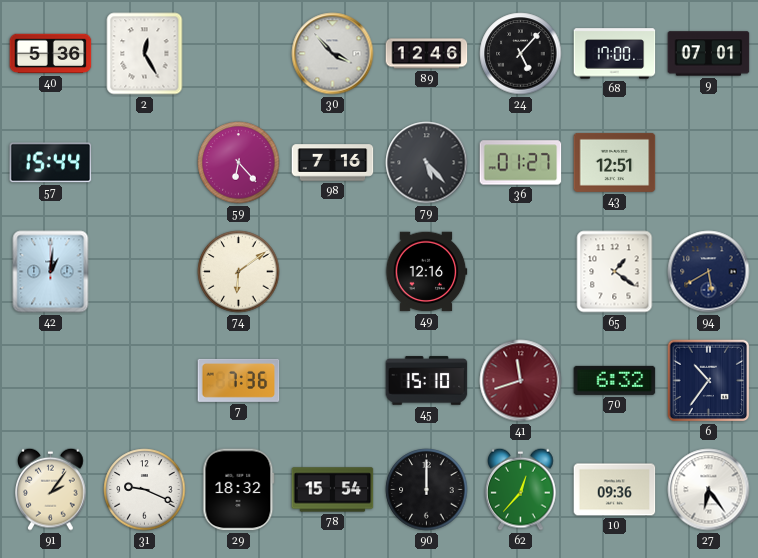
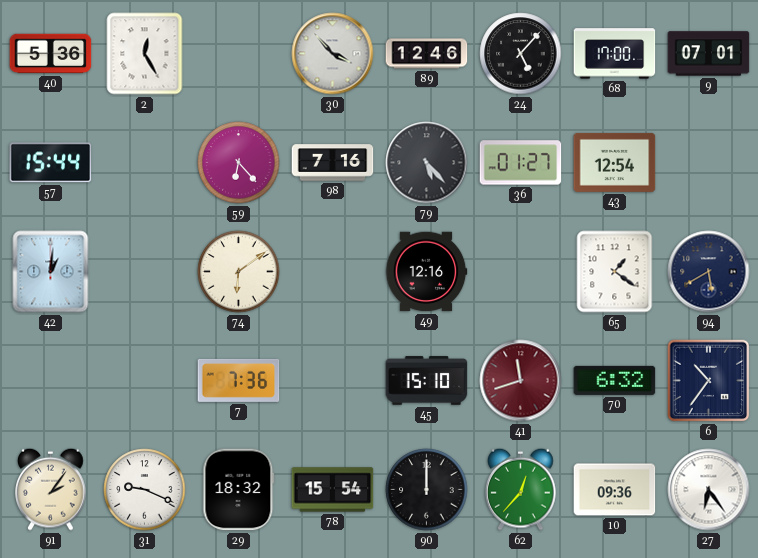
43: 12:51 -> 12:54
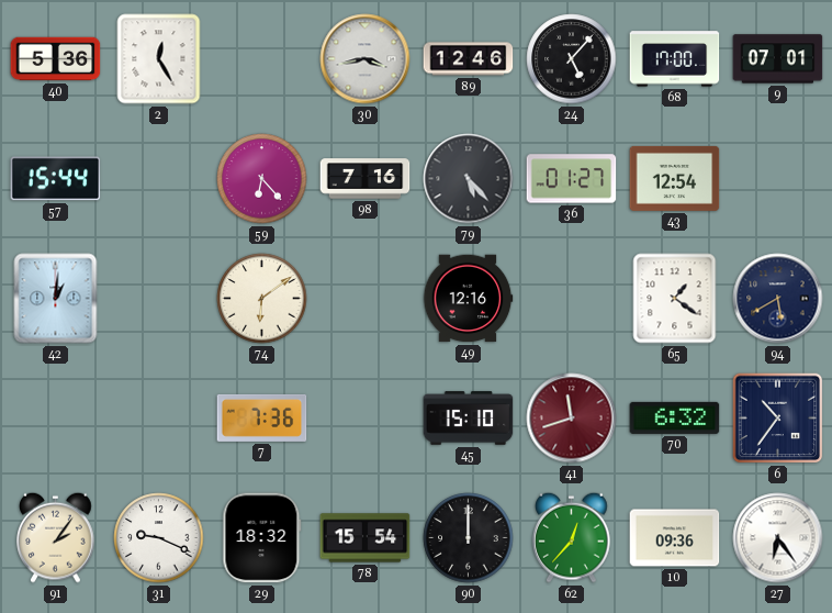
30: 3:53 -> 3:43
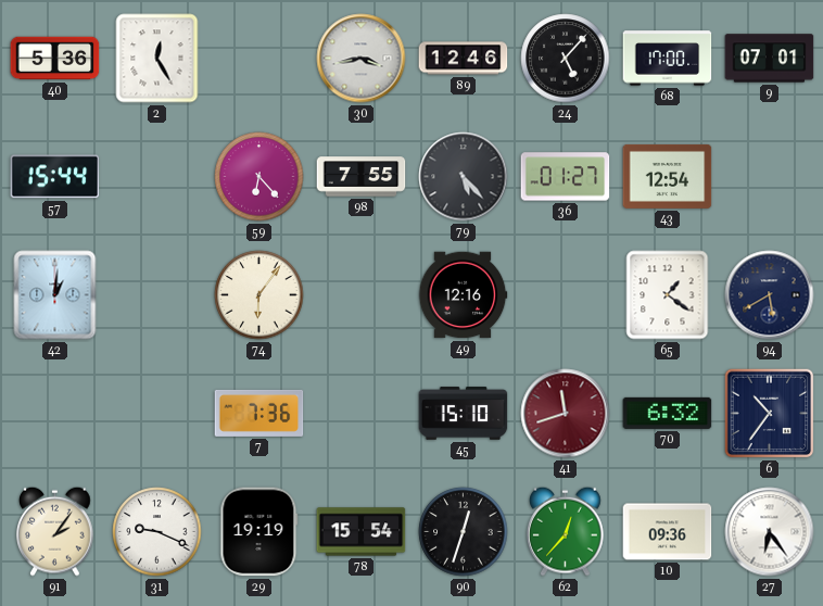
98: 7:16 -> 7:55
74: 6:09 -> 6:06
29: 18:32 -> 19:19
90: 12:00 -> 12:33
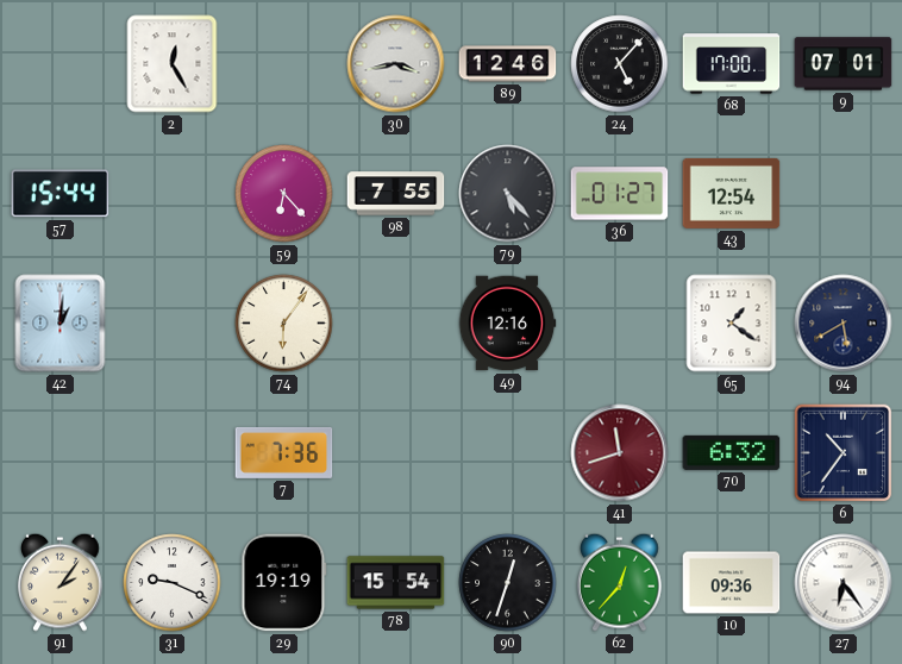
40: 5:36 -> none
45: 15:10 -> none
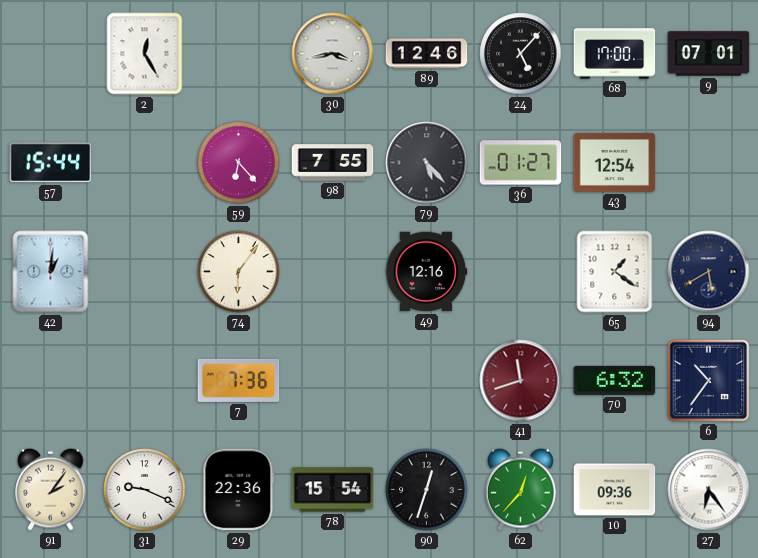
29: 19:19 -> 22:36
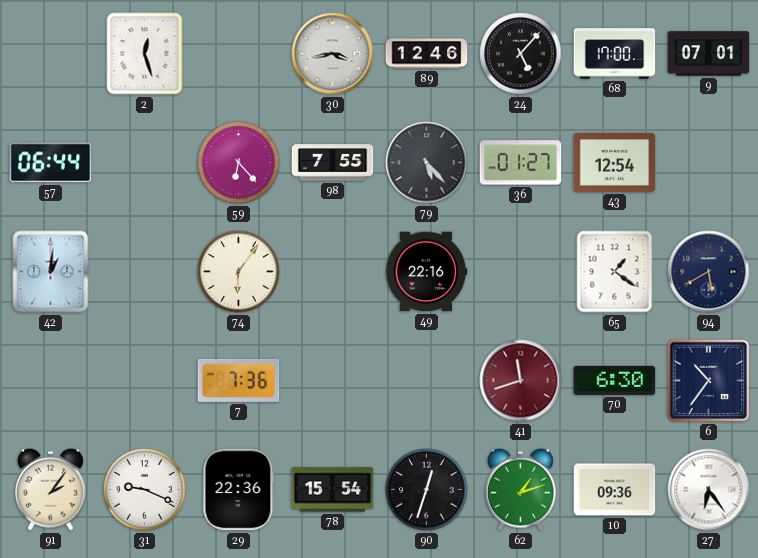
2: 12:25 -> 12:27
57: 15:44 -> 06:44
49: 12:16 -> 22:16
70: 6:32 -> 6:30
62: 12:37 -> 1:12
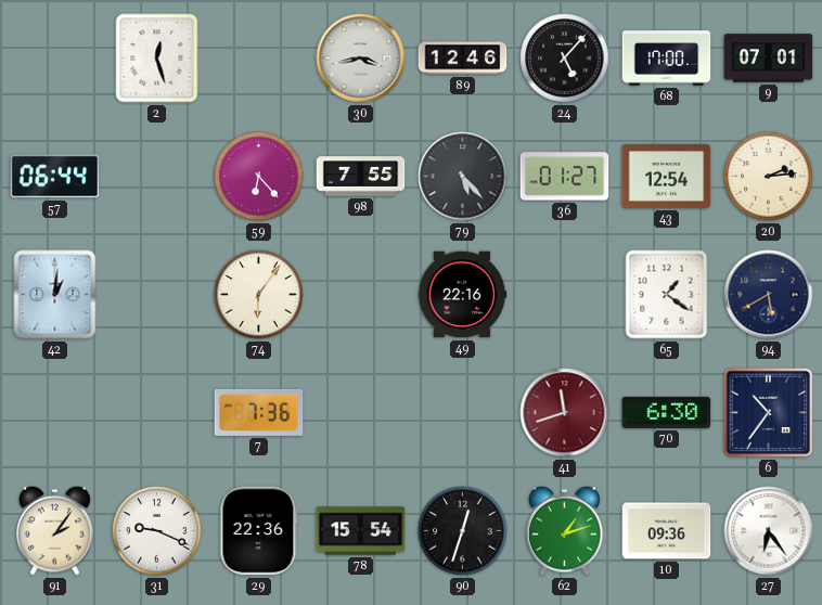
20: none -> 2:14
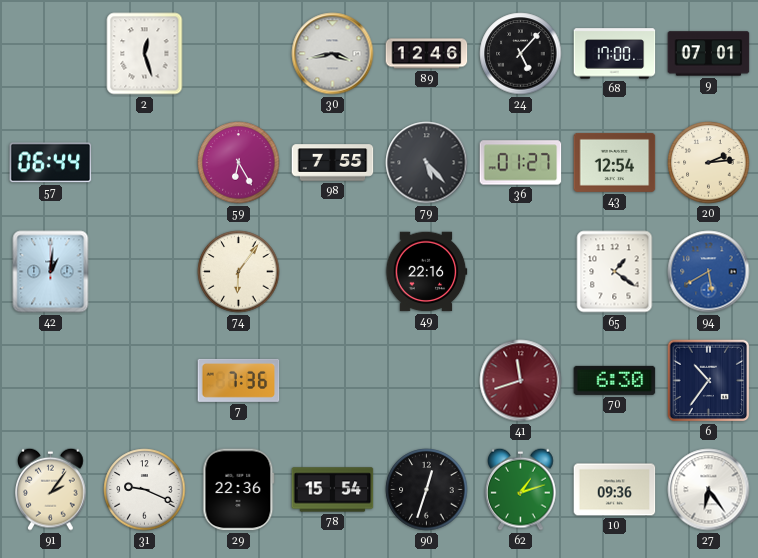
59: 6:23 -> 6:25
94 dial: navy -> blue
